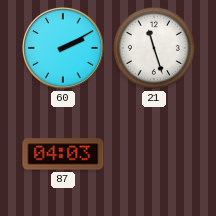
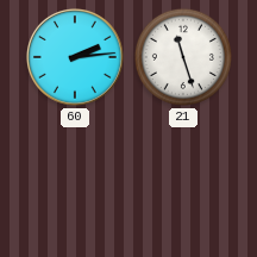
60: 2:10 -> 2:14
87: 04:03 -> none
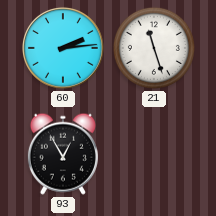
93: none -> 12:55
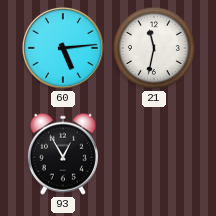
60: 2:14 -> 5:14
21: 11:27 -> 11:32
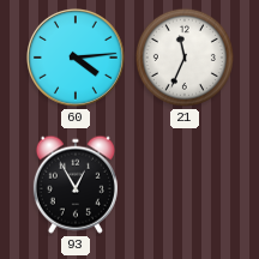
60: 5:14 -> 4:14
21: 11:32 -> 11:34
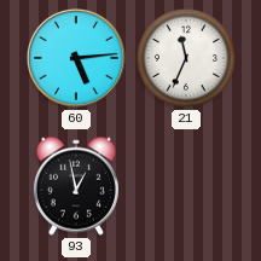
60: 4:14 -> 5:14
93: 12:55 -> 12:58
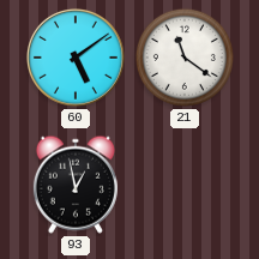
60: 5:14 -> 5:09
21: 11:34 -> 11:21
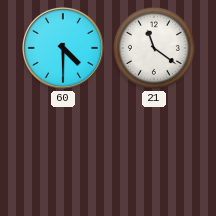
60: 5:09 -> 4:30
93: 12:58 -> none
